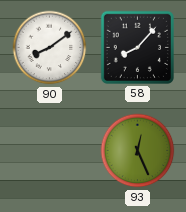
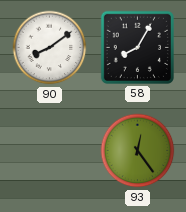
58: 8:07 -> 8:05
93: 12:26 -> 12:24
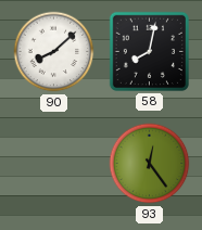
90: 8:09 -> 8:08
58: 8:05 -> 8:02
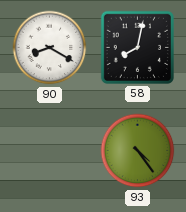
90: 8:08 -> 8:20
93: 12:24 -> 4:24
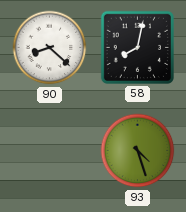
90: 8:20 -> 8:22
93: 4:24 -> 4:27
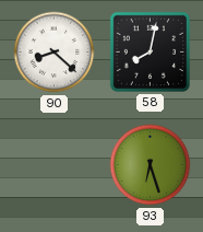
93: 4:27 -> 6:27
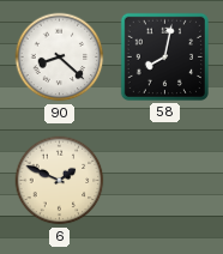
6: none -> 1:49
93: 6:27 -> none
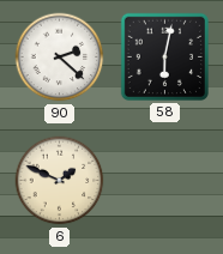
90: 8:22 -> 2:22
58: 8:02 -> 6:02
